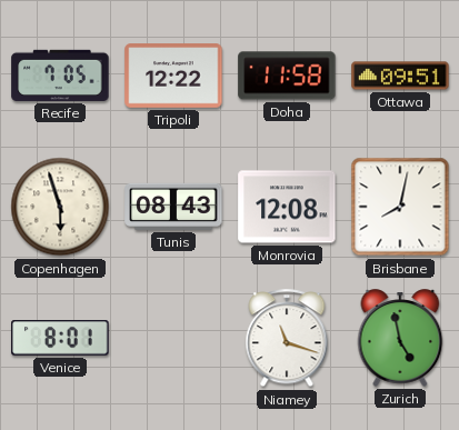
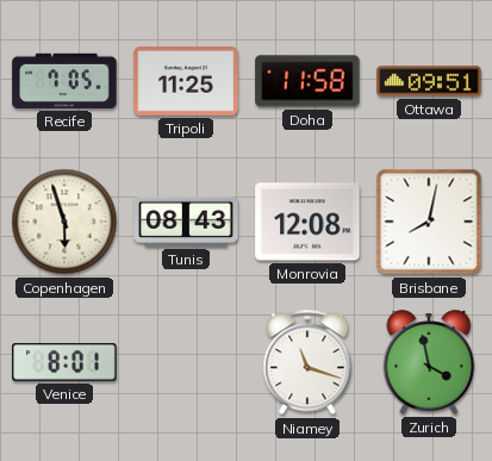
Tripoli: 12:22 -> 11:25
Zurich: 4:58 -> 3:58
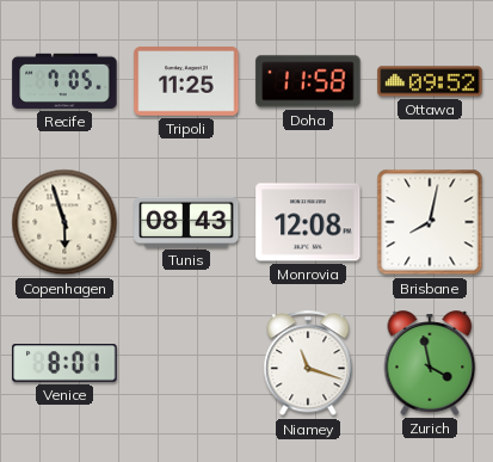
Ottawa: 09:51 -> 09:52
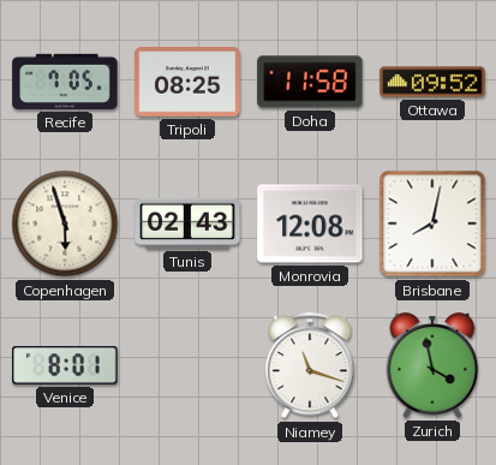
Tripoli: 11:25 -> 08:25
Tunis: 08:43 -> 02:43
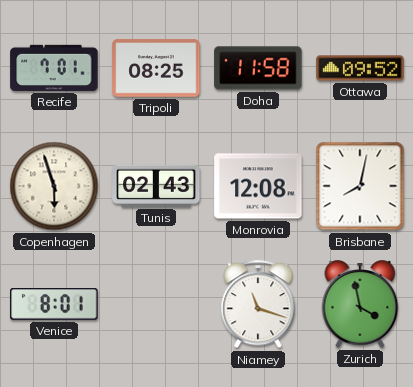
Recife: 7:05 -> 7:01
